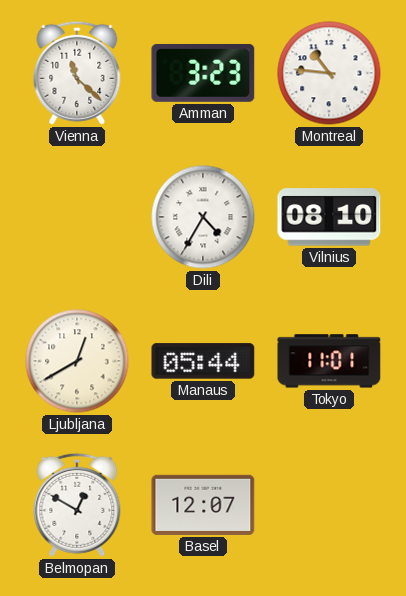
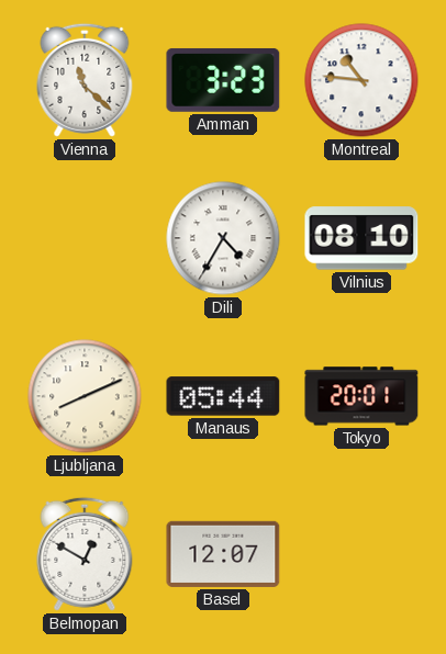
Ljubljana: 12:40 -> 8:11
Tokyo: 11:01 -> 20:01
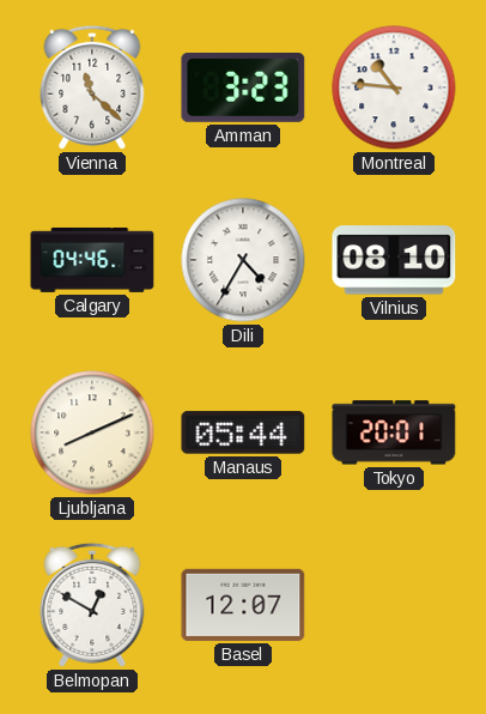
Calgary: none -> 04:46
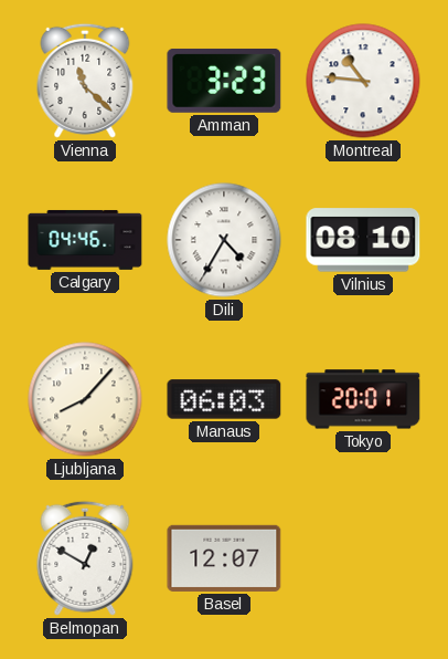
Ljubljana: 8:11 -> 8:07
Manaus: 05:44 -> 06:03
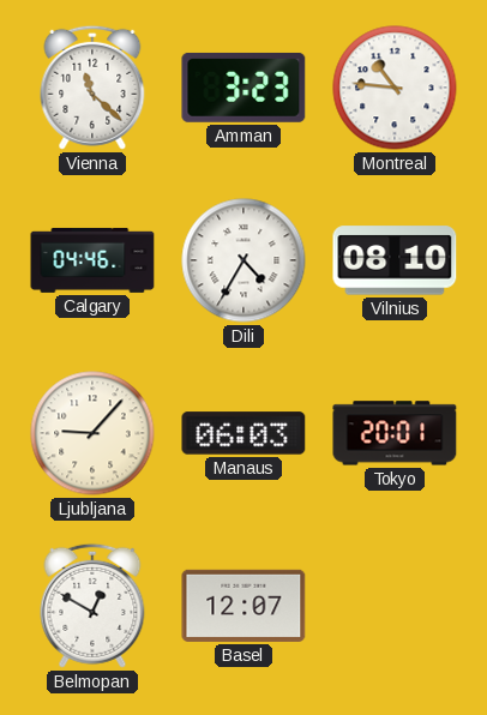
Ljubljana: 8:07 -> 9:07
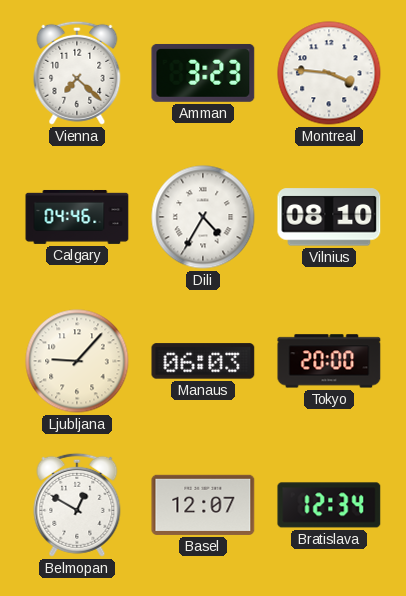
Vienna: 11:22 -> 7:22
Montreal: 10:46 -> 3:46
Tokyo: 20:01 -> 20:00
Bratislava: none -> 12:34
